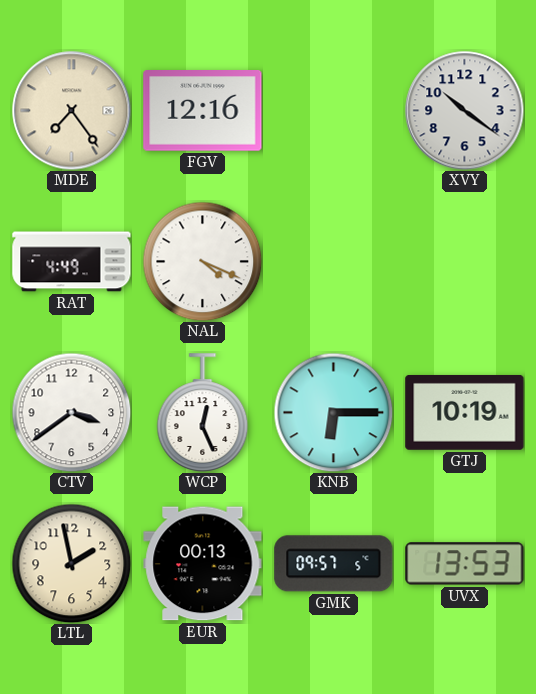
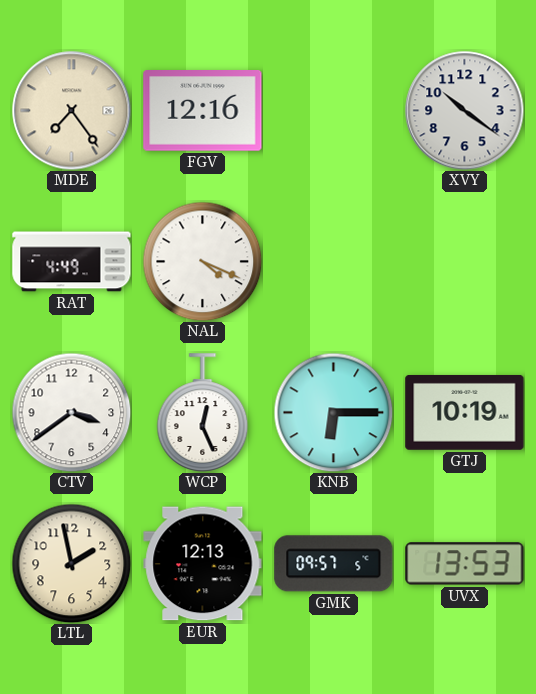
EUR: 00:13 -> 12:13
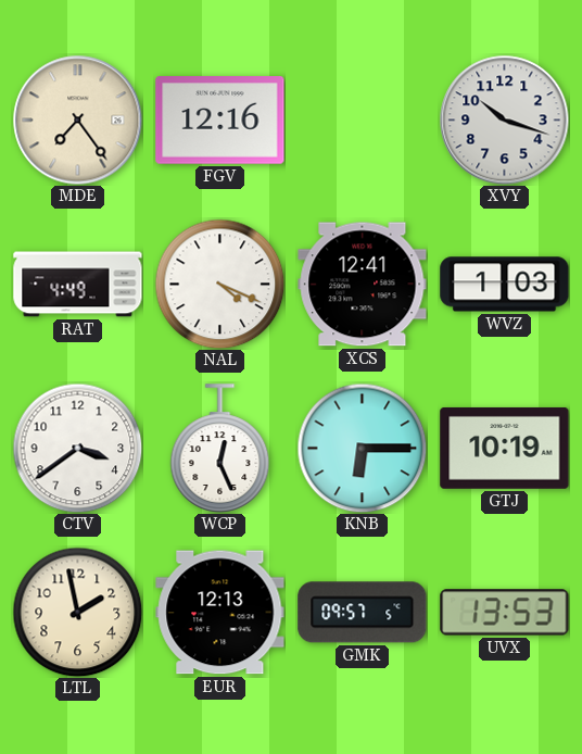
XVY: 10:21 -> 10:18
XCS: none -> 12:41
WVZ: none -> 1:03
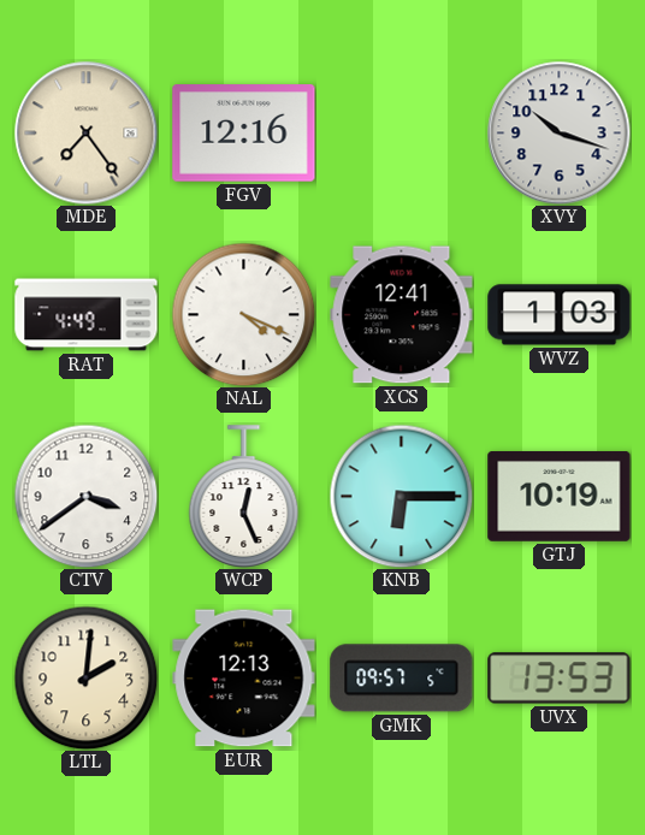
LTL: 1:58 -> 2:01
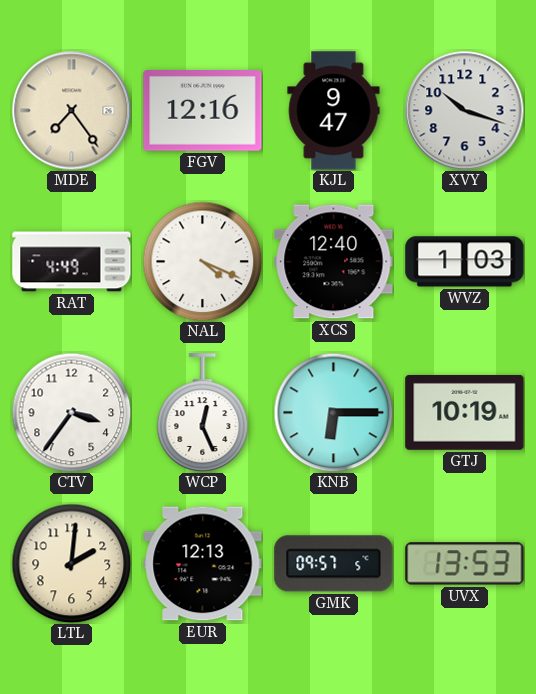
KJL: none -> 9:47
XCS: 12:41 -> 12:40
CTV: 3:39 -> 3:36
